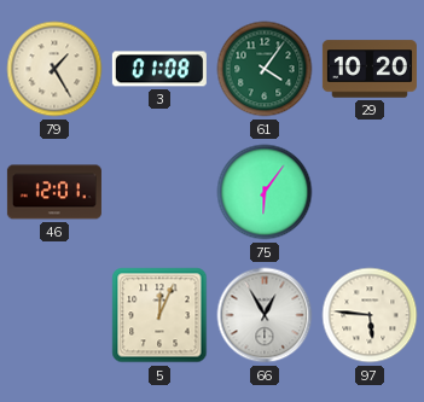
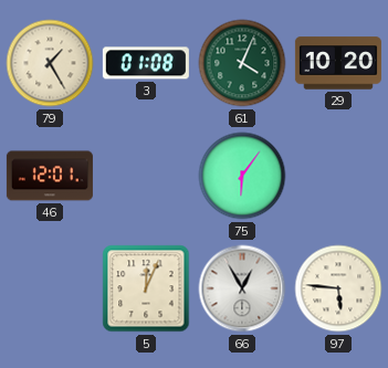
61: 4:06 -> 4:04
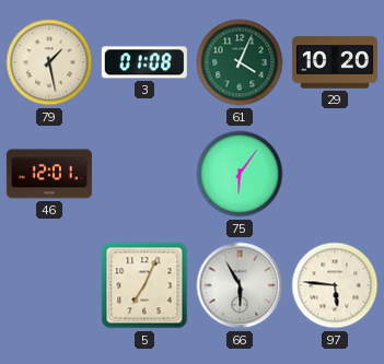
79: 1:25 -> 1:28
5: 12:04 -> 7:04
66: 12:55 -> 5:55
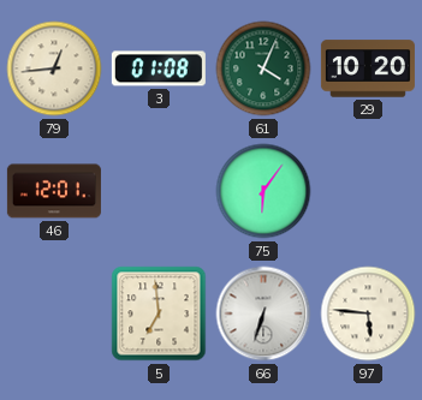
79: 1:28 -> 12:44
5: 7:04 -> 6:59
66: 5:55 -> 6:33
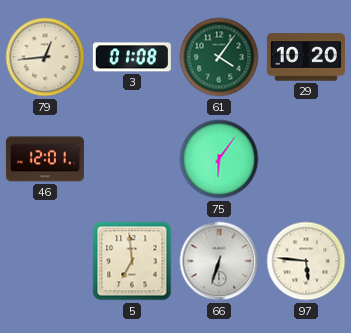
61: 4:04 -> 4:06
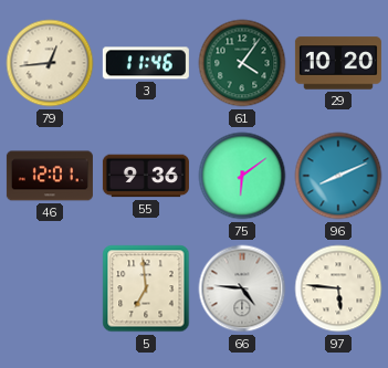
3: 01:08 -> 11:46
55: none -> 9:36
75: 6:06 -> 6:09
96: none -> 8:11
66: 6:33 -> 4:46
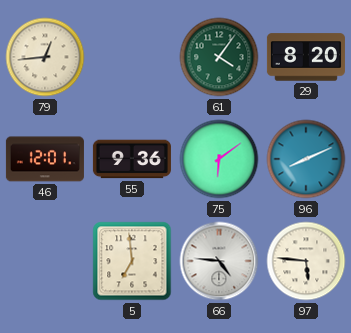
3: 11:46 -> none
29: 10:20 -> 8:20
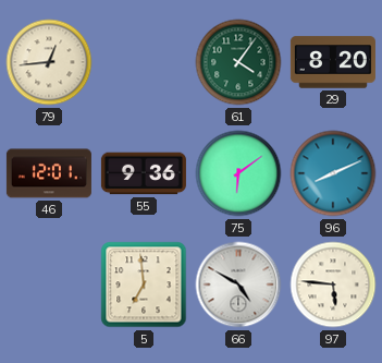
66: 4:46 -> 4:50
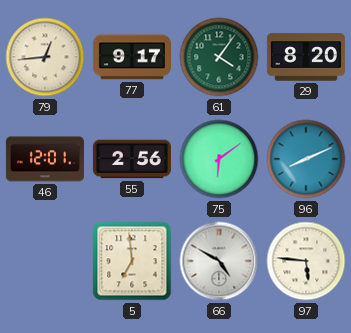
77: none -> 9:17
55: 9:36 -> 2:56
